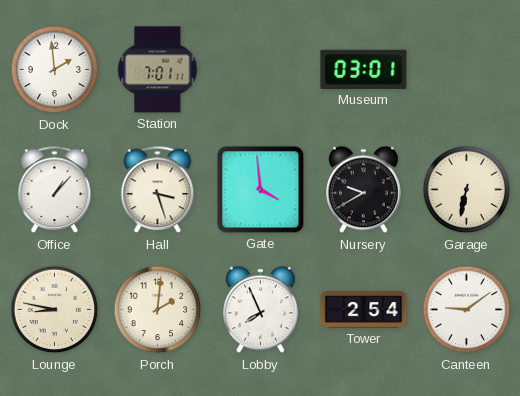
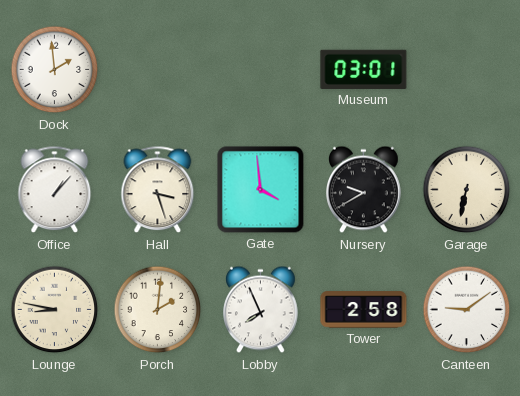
Station: 7:01 -> none
Tower: 2:54 -> 2:58
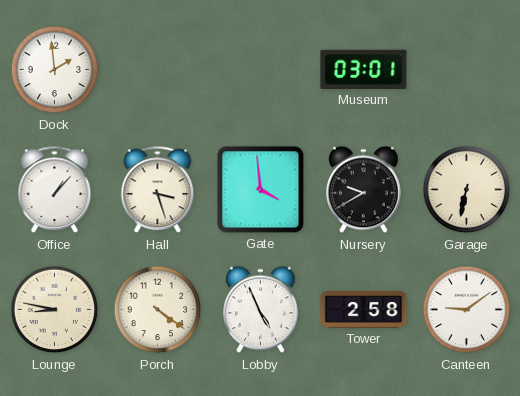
Porch: 2:01 -> 4:21
Lobby: 7:56 -> 4:56
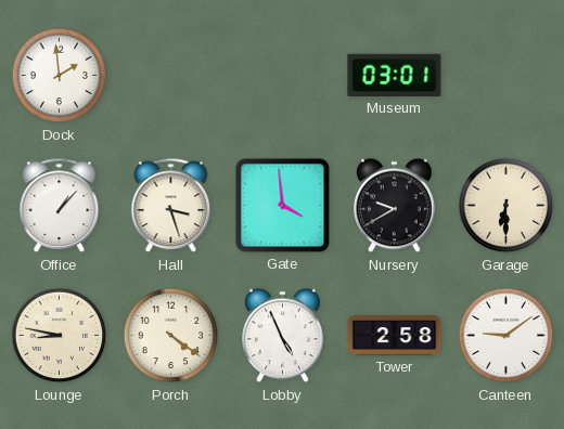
Garage: 6:32 -> 6:30
